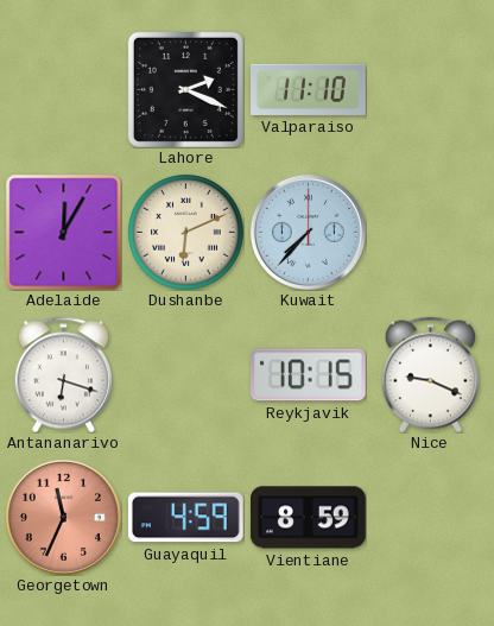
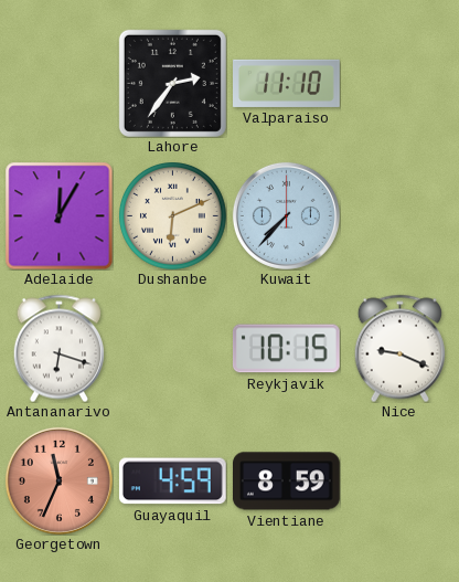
Lahore: 2:19 -> 2:36
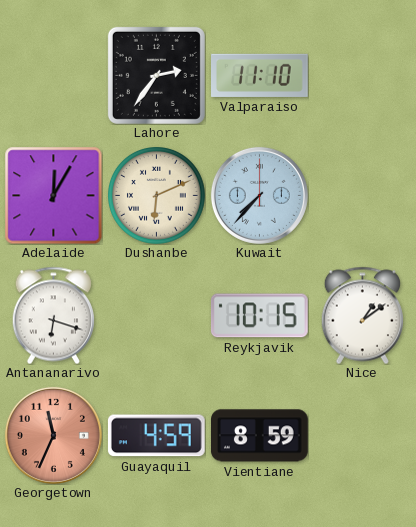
Nice: 9:19 -> 1:09
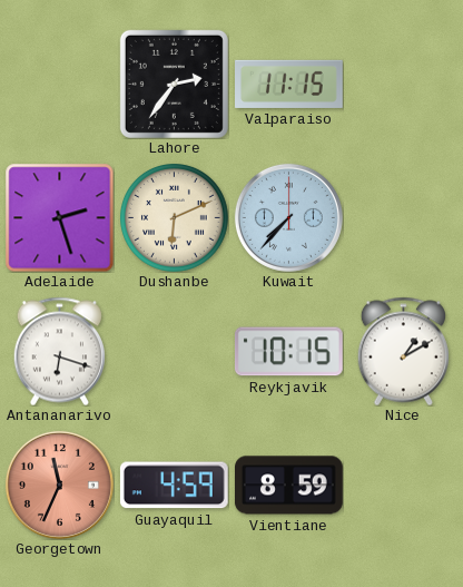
Valparaiso: 11:10 -> 11:15
Adelaide: 12:05 -> 2:27
Nice: 1:09 -> 1:10
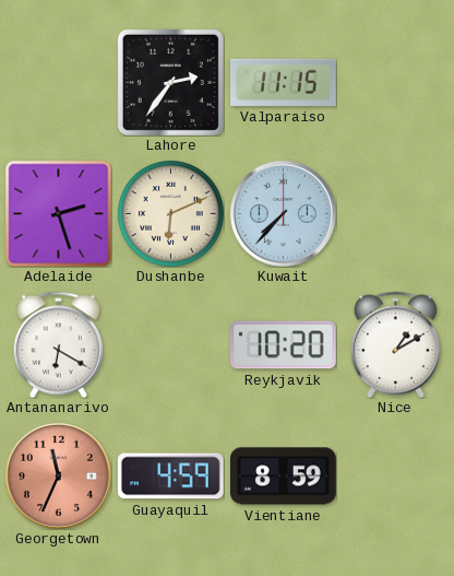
Antananarivo: 6:18 -> 6:20
Reykjavik: 10:15 -> 10:20
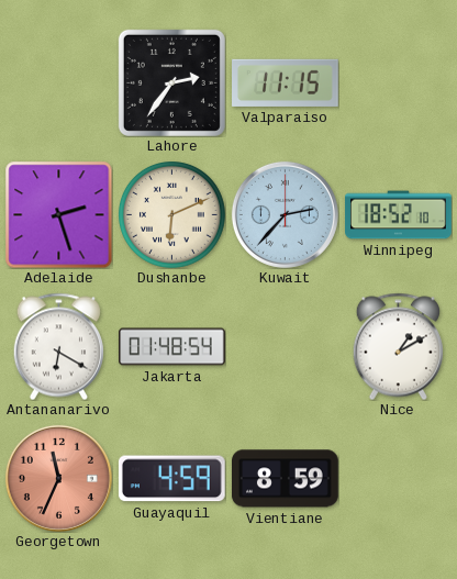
Kuwait: 7:37 -> 2:37
Winnipeg: none -> 18:52
Jakarta: none -> 01:48
Reykjavik: 10:20 -> none
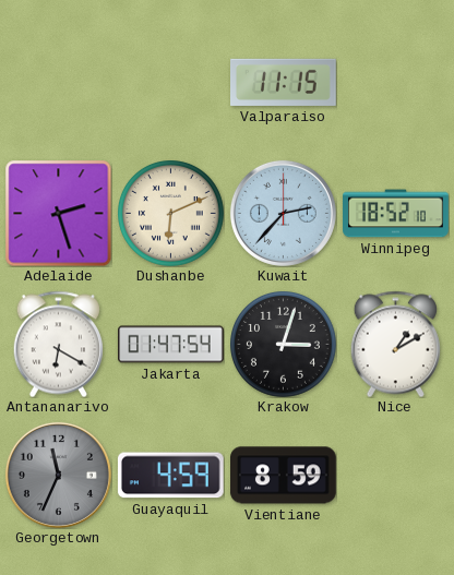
Lahore: 2:36 -> none
Jakarta: 01:48 -> 01:47
Krakow: none -> 3:03
Georgetown dial: salmon -> grey
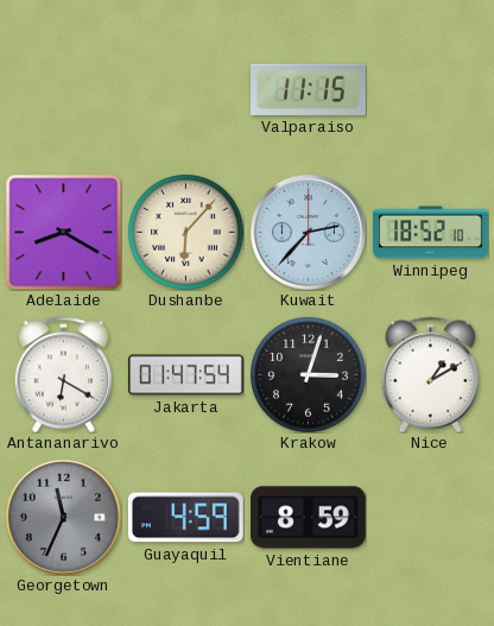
Adelaide: 2:27 -> 8:20
Dushanbe: 6:11 -> 6:07
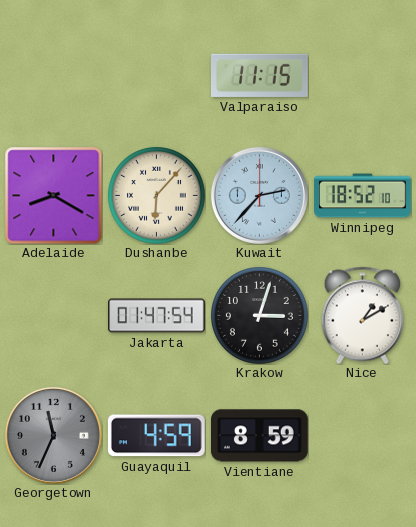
Antananarivo: 6:20 -> none
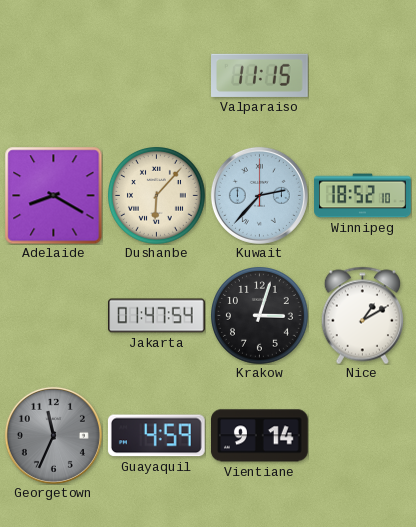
Vientiane: 8:59 -> 9:14
